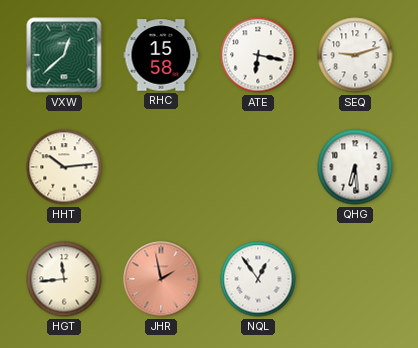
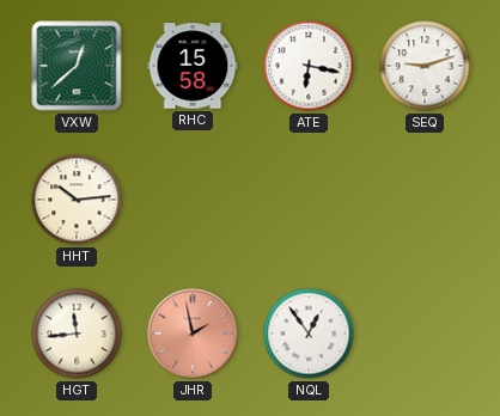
QHG: 6:29 -> none
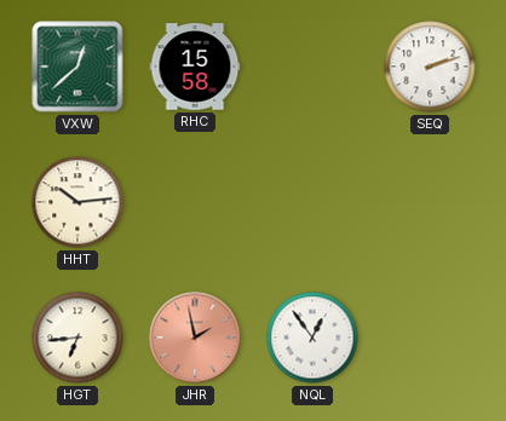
ATE: 6:17 -> none
SEQ: 9:12 -> 2:12
HGT: 11:44 -> 6:44
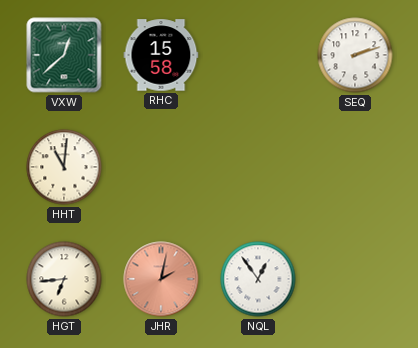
HHT: 10:14 -> 11:01
JHR: 1:58 -> 2:02
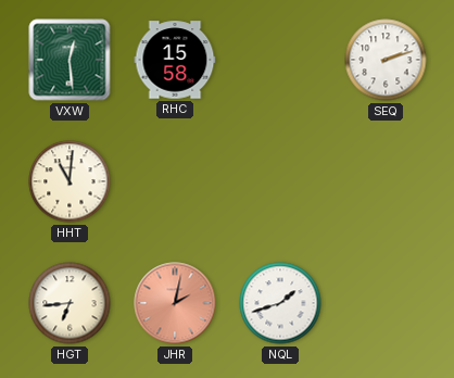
VXW: 12:38 -> 12:29
NQL: 12:54 -> 1:42
